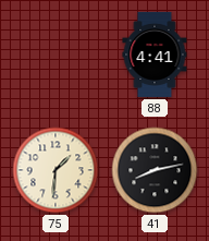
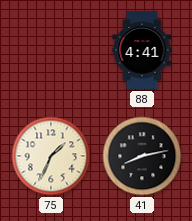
75: 1:31 -> 1:34
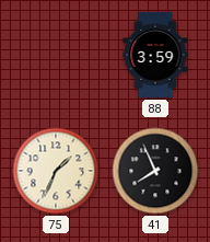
88: 4:41 -> 3:59
41: 8:13 -> 7:56
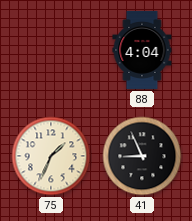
88: 3:59 -> 4:04
41: 7:56 -> 8:56
